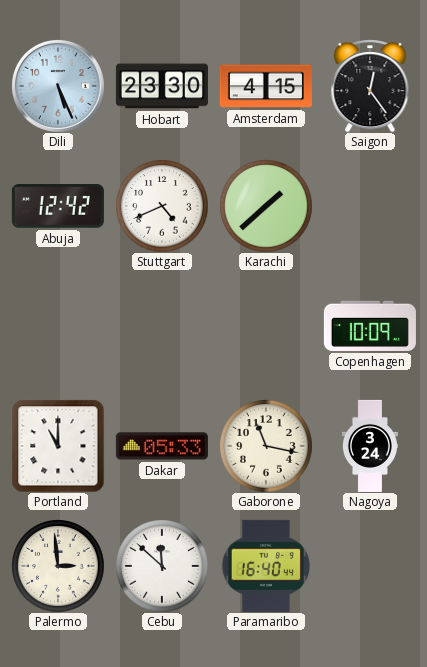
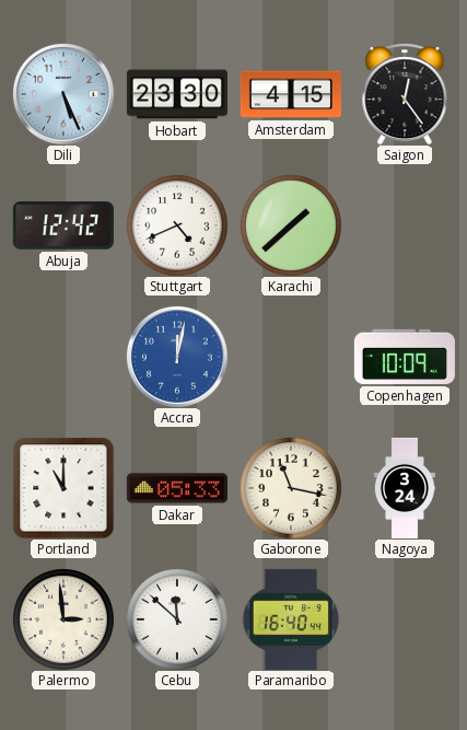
Accra: none -> 12:02
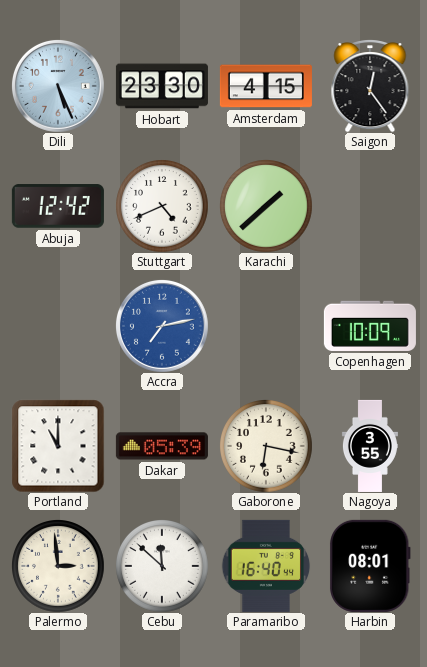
Accra: 12:02 -> 7:13
Dakar: 05:33 -> 05:39
Gaborone: 11:17 -> 6:17
Nagoya: 3:24 -> 3:55
Harbin: none -> 08:01
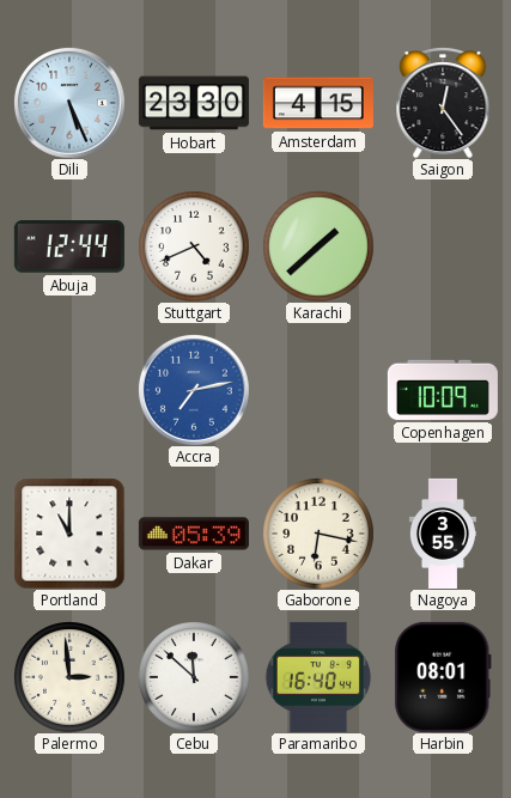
Abuja: 12:42 -> 12:44
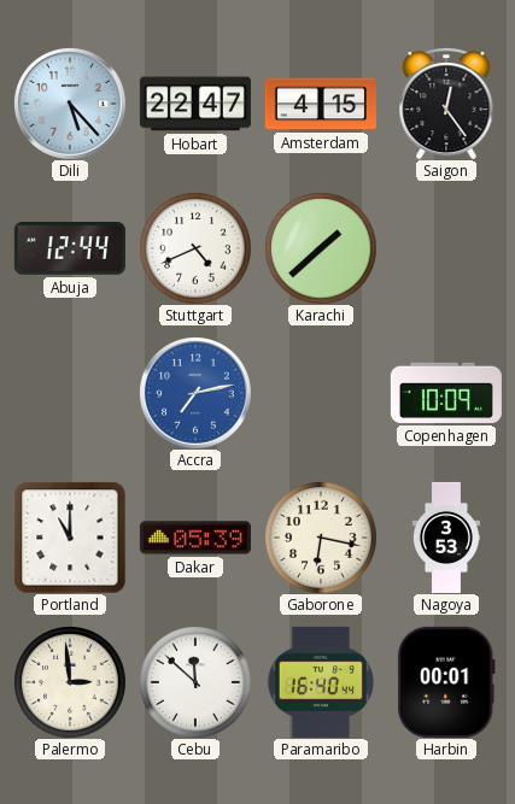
Dili: 5:26 -> 5:23
Hobart: 23:30 -> 22:47
Nagoya: 3:55 -> 3:53
Harbin: 08:01 -> 00:01
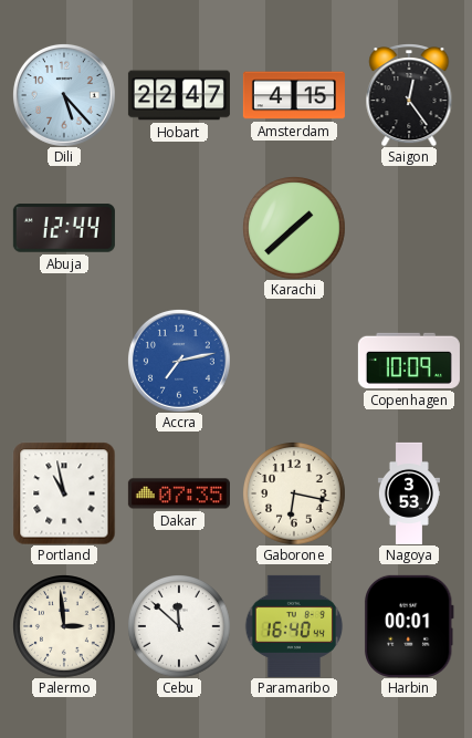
Stuttgart: 4:41 -> none
Portland: 11:00 -> 10:58
Dakar: 05:39 -> 07:35
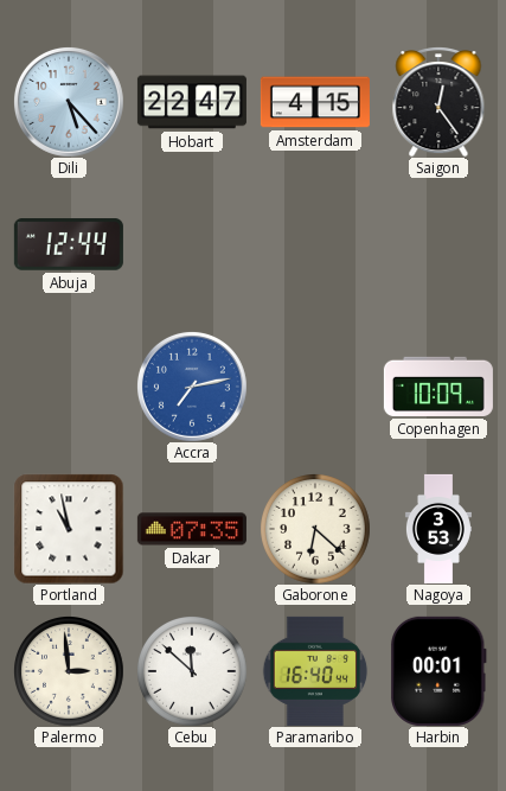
Karachi: 1:38 -> none
Gaborone: 6:17 -> 6:22
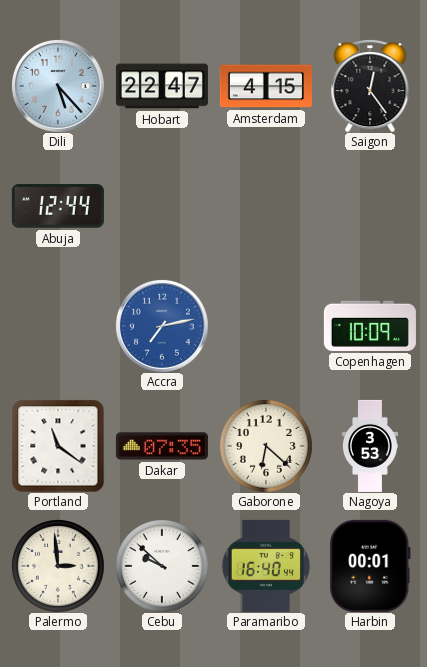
Portland: 10:58 -> 11:21
Cebu: 11:52 -> 9:52
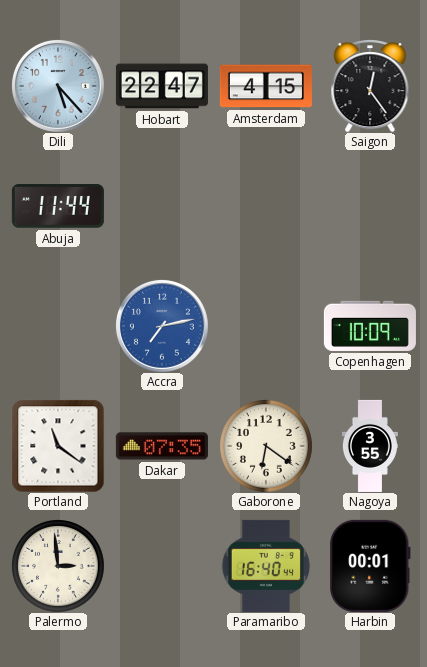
Abuja: 12:44 -> 11:44
Gaborone: 6:22 -> 6:21
Nagoya: 3:53 -> 3:55
Cebu: 9:52 -> none
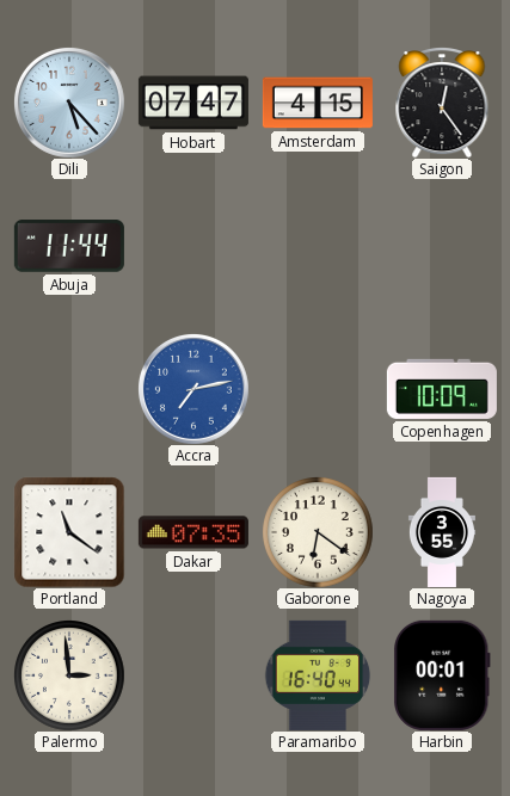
Hobart: 22:47 -> 07:47
